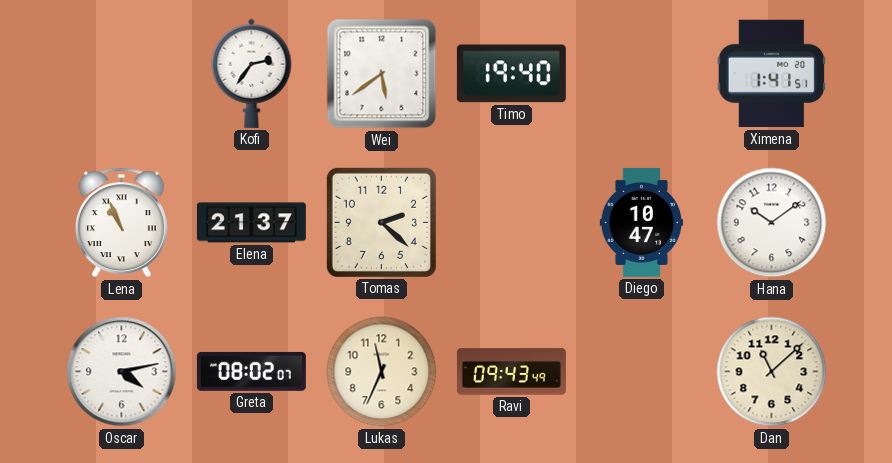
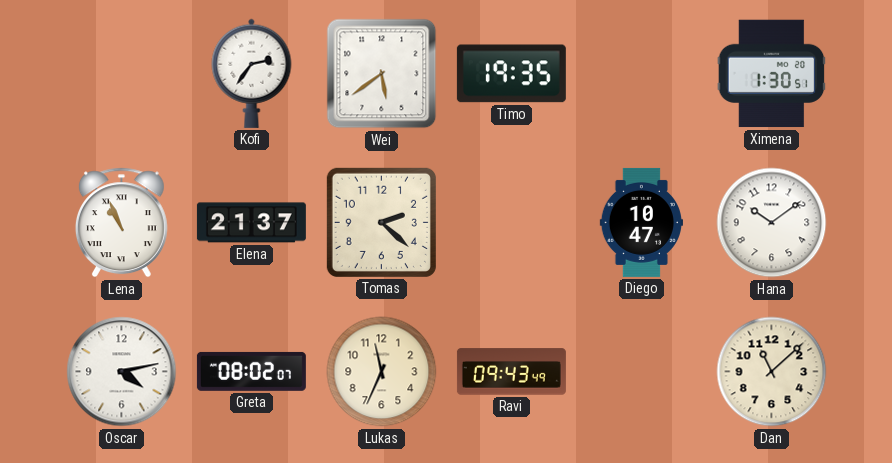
Timo: 19:40 -> 19:35
Ximena: 1:41 -> 1:30
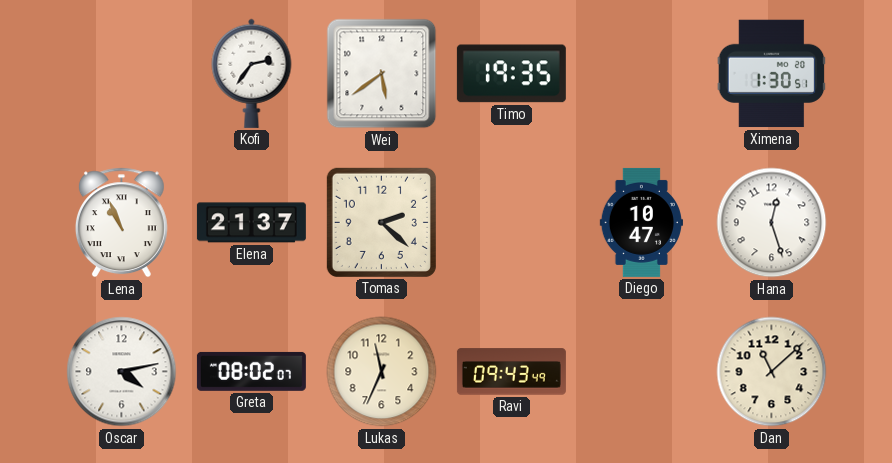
Hana: 10:09 -> 12:27
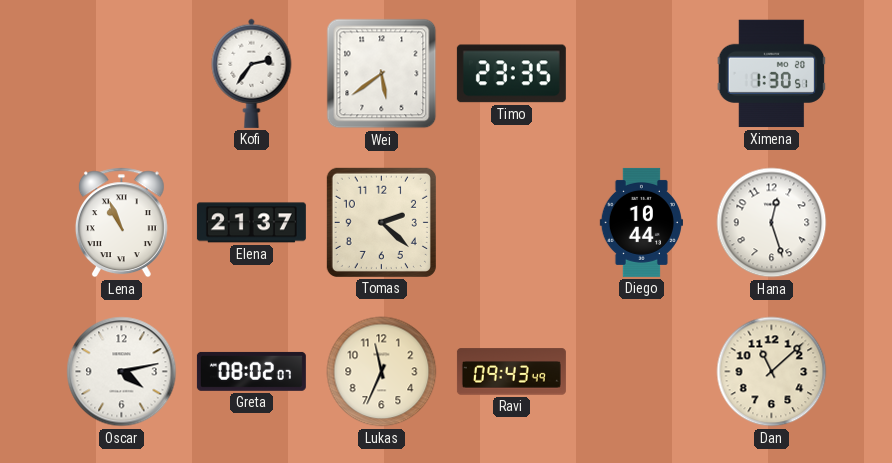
Timo: 19:35 -> 23:35
Diego: 10:47 -> 10:44
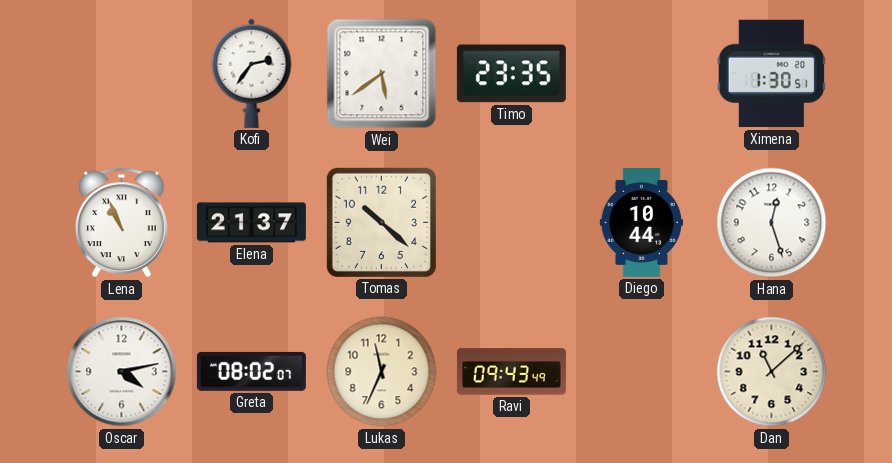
Tomas: 2:22 -> 10:22
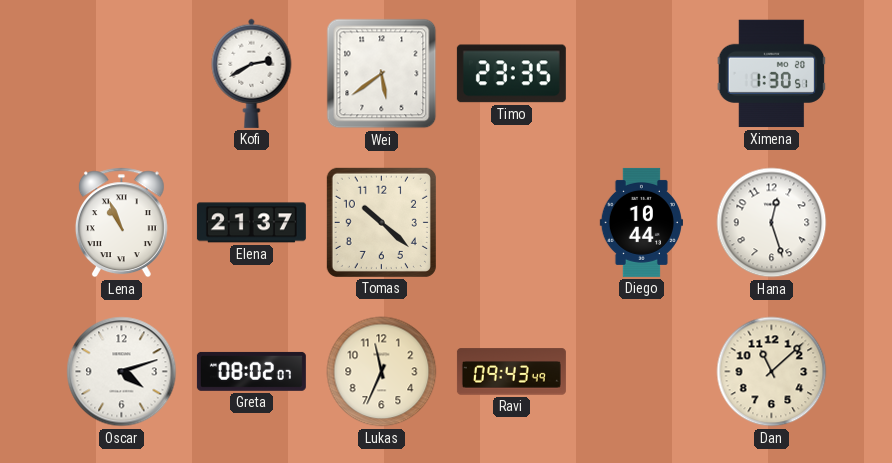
Kofi: 2:36 -> 2:40
Oscar: 4:13 -> 4:12
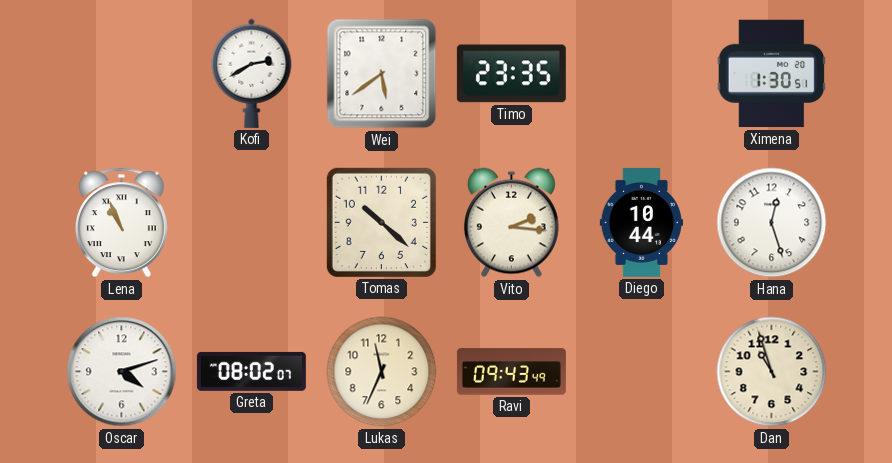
Elena: 21:37 -> none
Vito: none -> 2:16
Dan: 11:08 -> 10:57
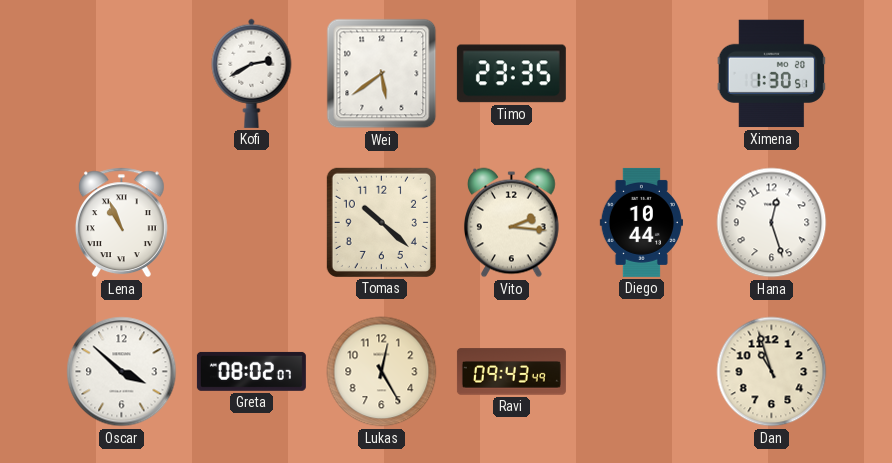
Oscar: 4:12 -> 3:52
Lukas: 11:34 -> 12:25
